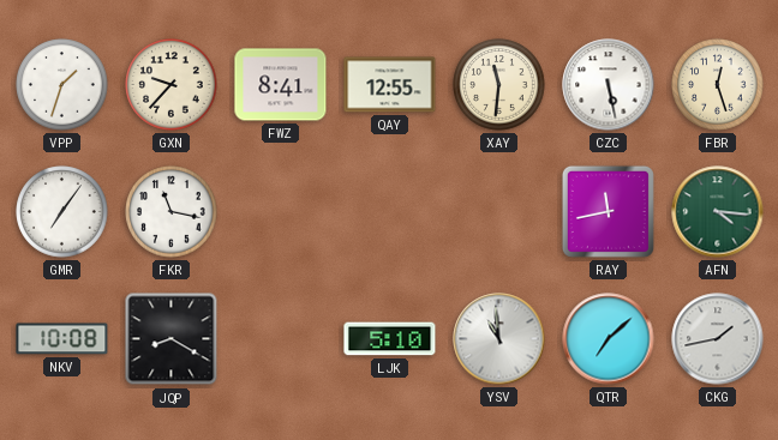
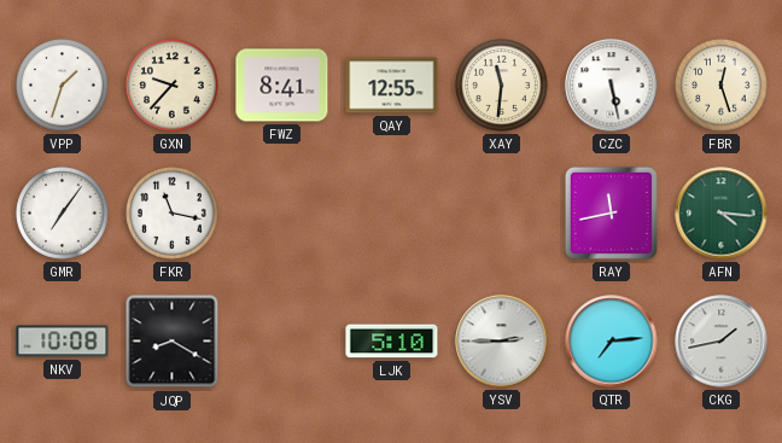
YSV: 10:59 -> 2:45
QTR: 7:08 -> 7:14
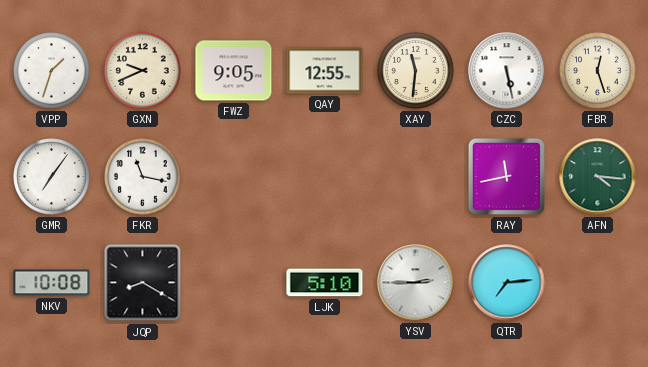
GXN: 9:37 -> 9:41
FWZ: 8:41 -> 9:05
CKG: 1:43 -> none
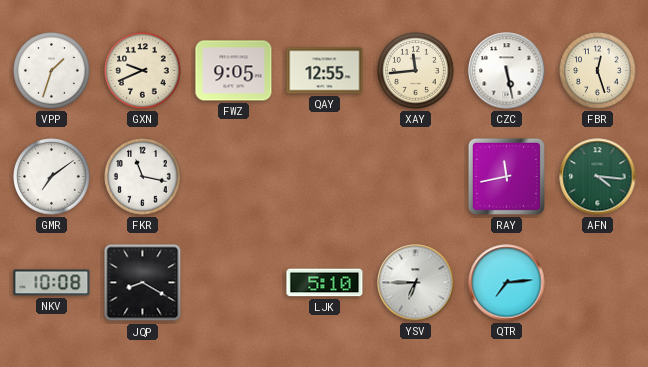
XAY: 11:31 -> 11:44
GMR: 7:06 -> 7:09
YSV: 2:45 -> 6:45
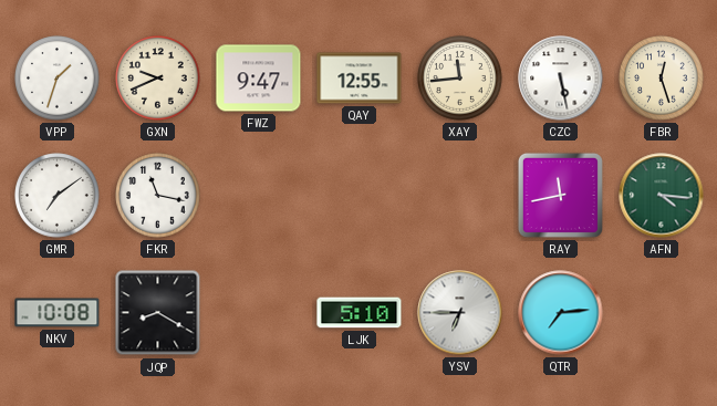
FWZ: 9:05 -> 9:47
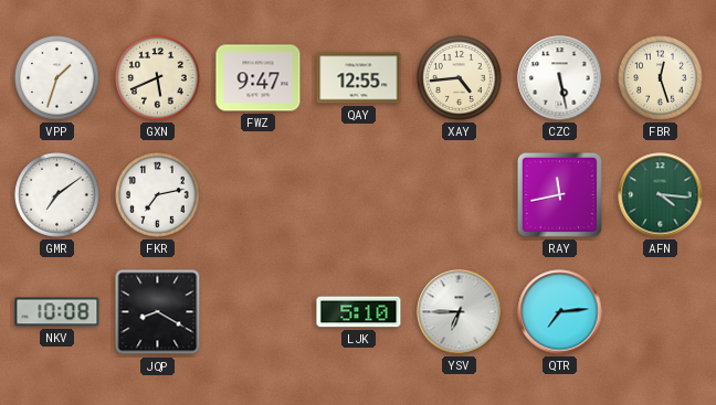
GXN: 9:41 -> 5:41
XAY: 11:44 -> 4:44
FKR: 11:17 -> 7:13
